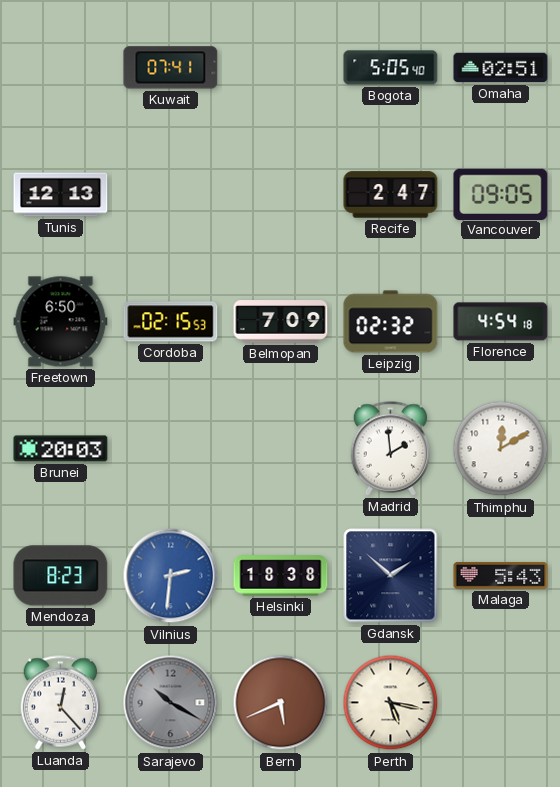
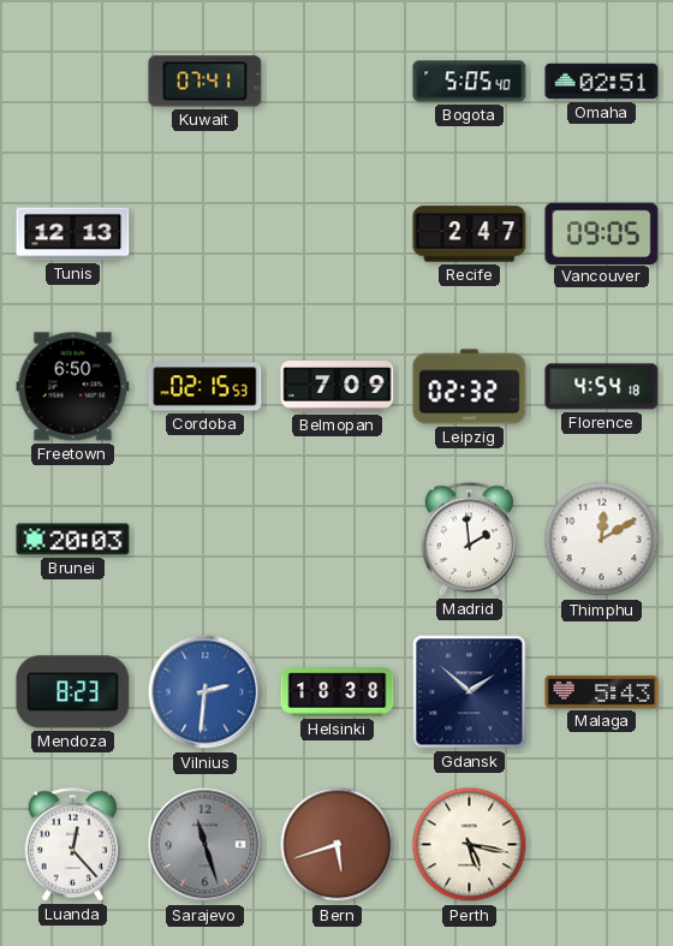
Sarajevo: 10:20 -> 11:27
Bern: 5:41 -> 5:42
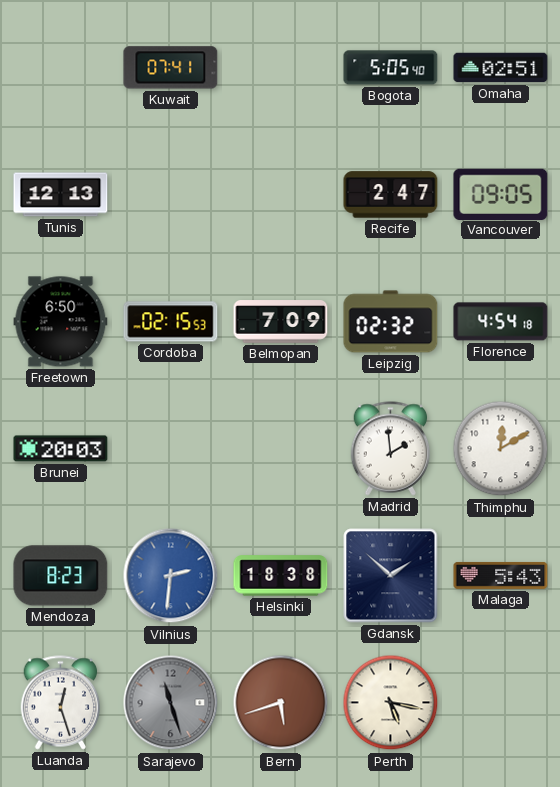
Luanda: 12:23 -> 12:27
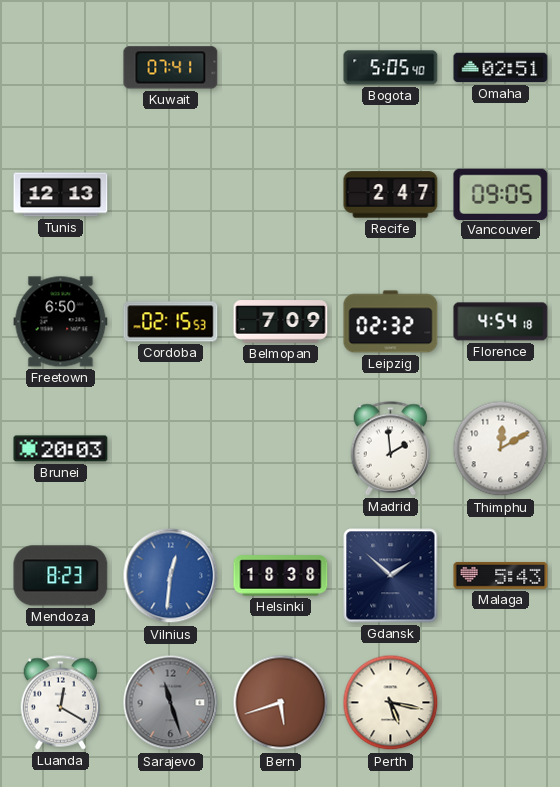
Vilnius: 2:31 -> 12:31
Luanda: 12:27 -> 12:20
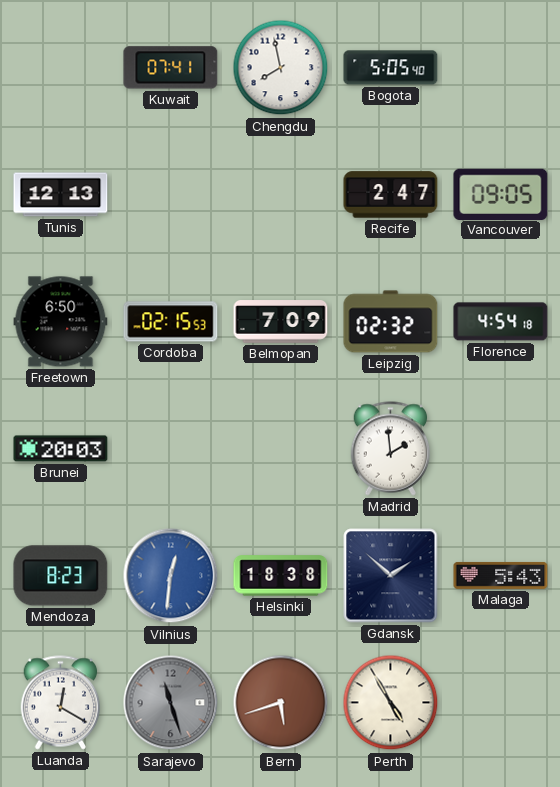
Chengdu: none -> 7:58
Omaha: 02:51 -> none
Thimphu: 12:10 -> none
Perth: 5:17 -> 4:55
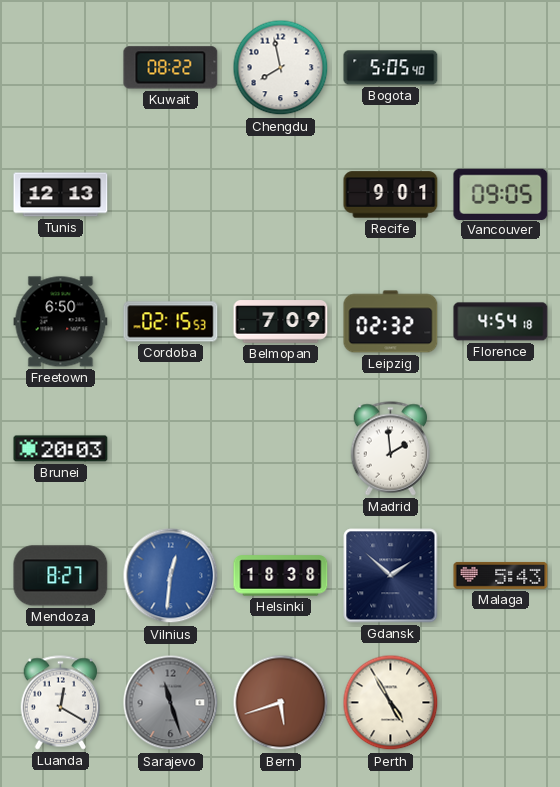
Kuwait: 07:41 -> 08:22
Recife: 2:47 -> 9:01
Mendoza: 8:23 -> 8:27
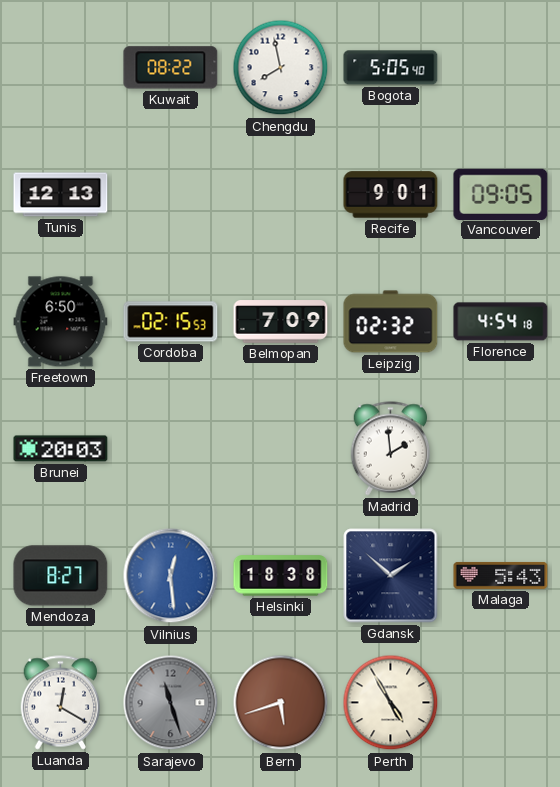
Vilnius: 12:31 -> 12:29
